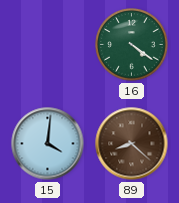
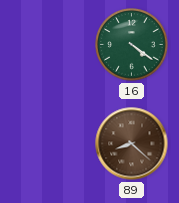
15: 4:01 -> none
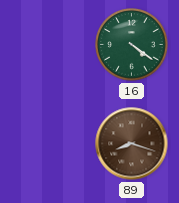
89: 8:22 -> 8:18
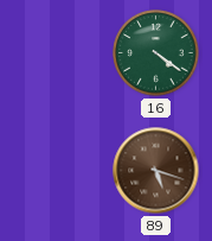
89: 8:18 -> 5:18
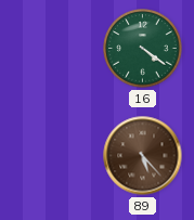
89: 5:18 -> 5:23
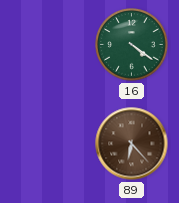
89: 5:23 -> 6:23
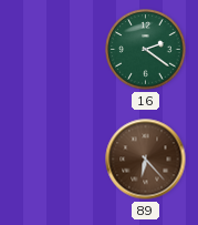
16: 4:21 -> 2:21
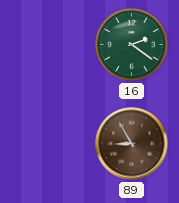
89: 6:23 -> 8:55
